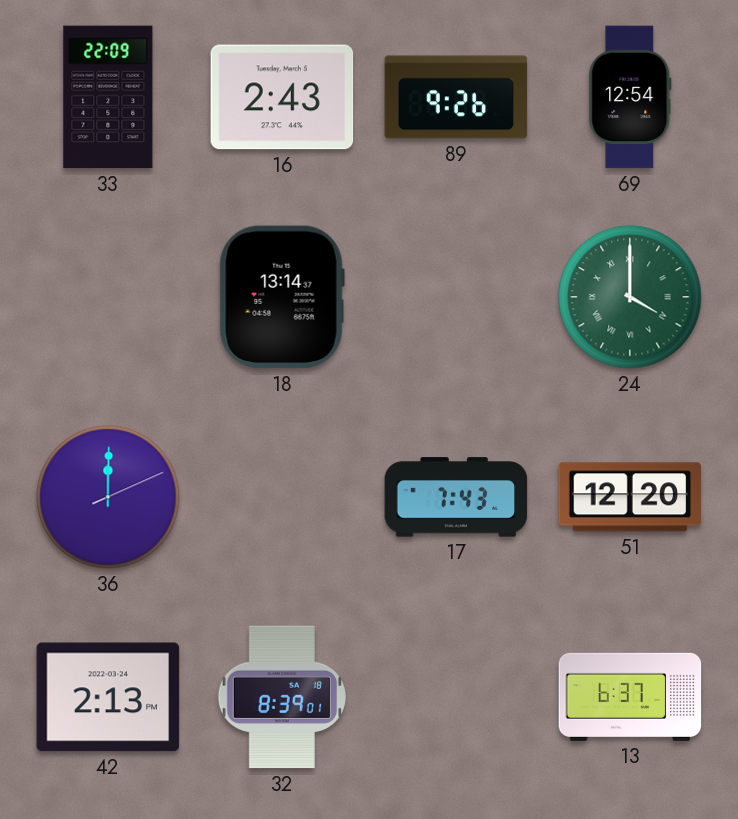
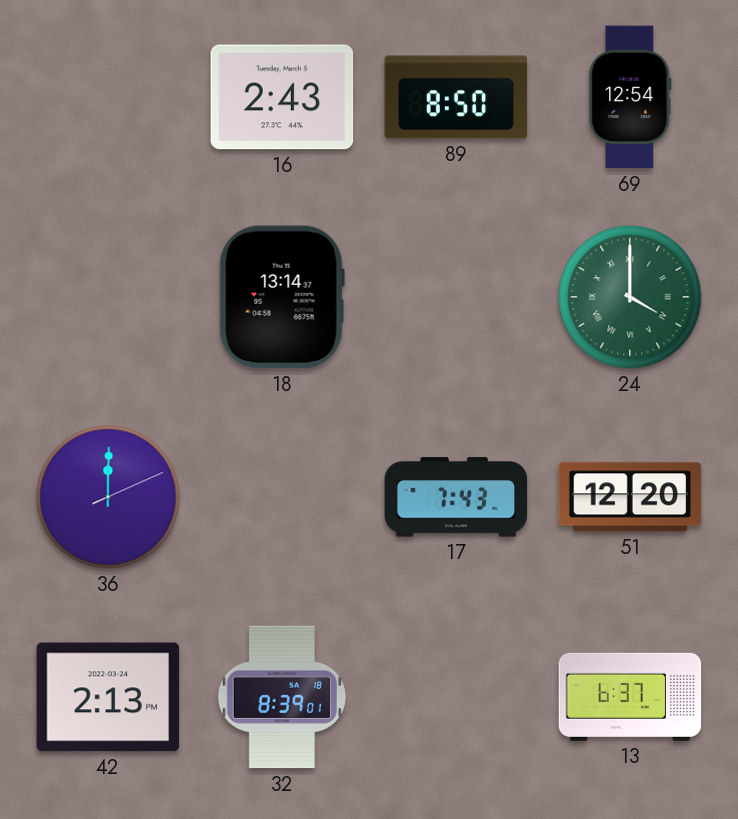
33: 22:09 -> none
89: 9:26 -> 8:50
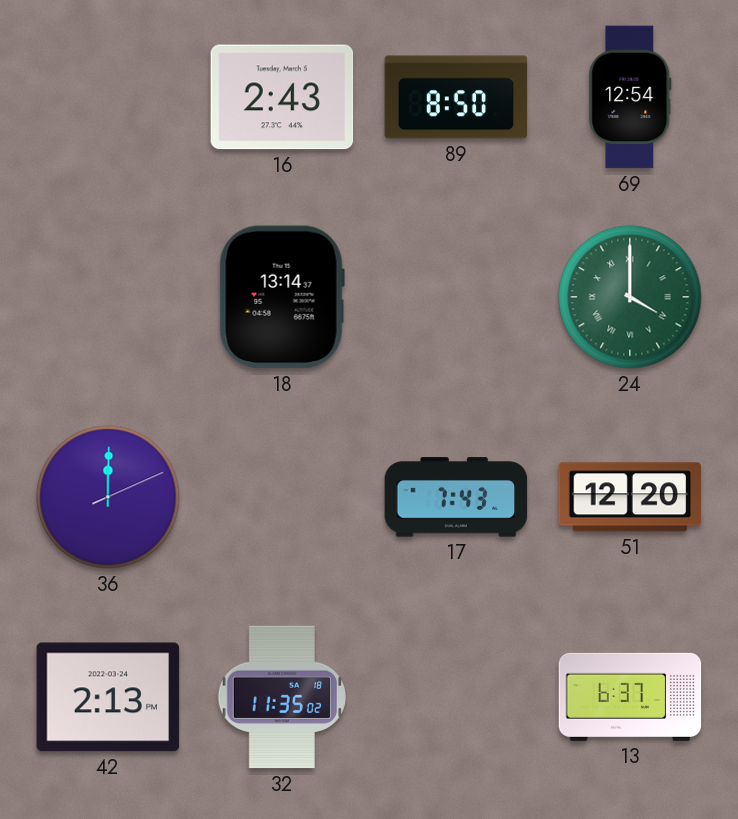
32: 8:39 -> 11:35
